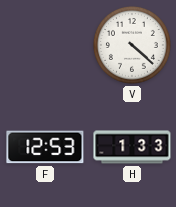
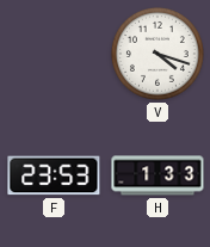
V: 4:22 -> 4:18
F: 12:53 -> 23:53
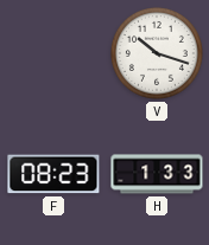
V: 4:18 -> 10:18
F: 23:53 -> 08:23
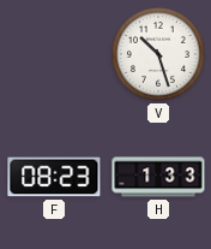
V: 10:18 -> 10:27
